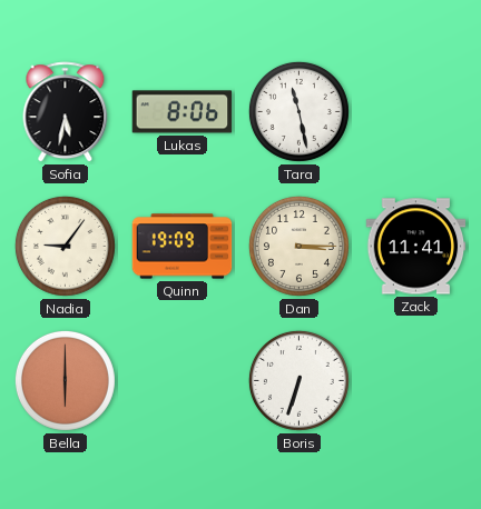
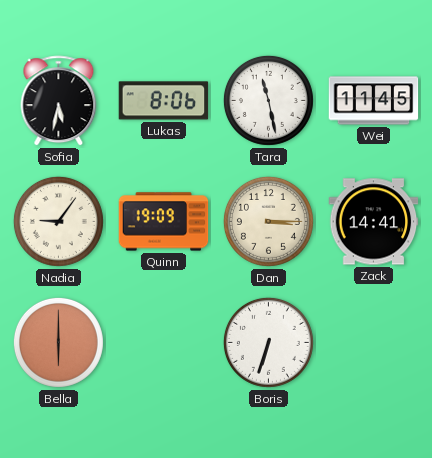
Wei: none -> 11:45
Zack: 11:41 -> 14:41
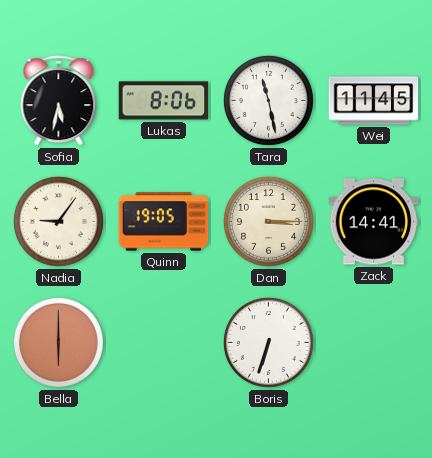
Quinn: 19:09 -> 19:05
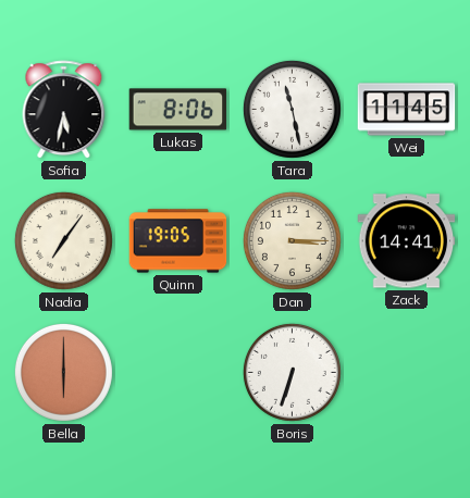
Nadia: 9:06 -> 7:06
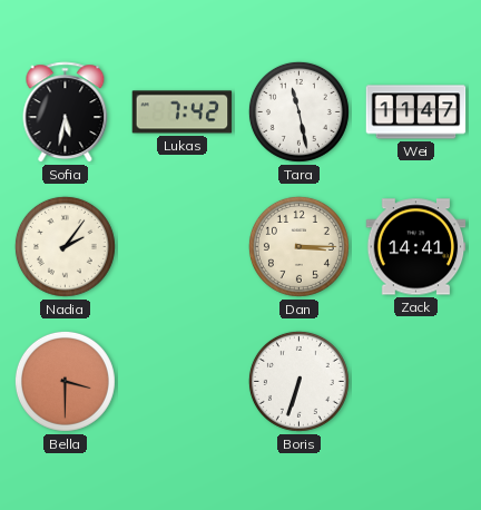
Lukas: 8:06 -> 7:42
Wei: 11:45 -> 11:47
Nadia: 7:06 -> 2:06
Quinn: 19:05 -> none
Bella: 6:00 -> 3:30
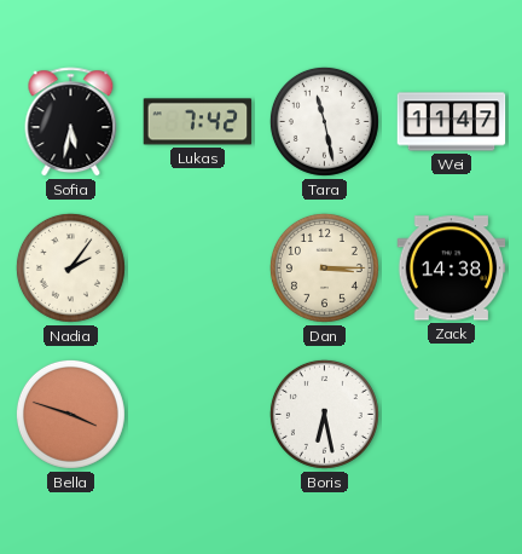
Zack: 14:41 -> 14:38
Bella: 3:30 -> 3:48
Boris: 6:33 -> 6:28
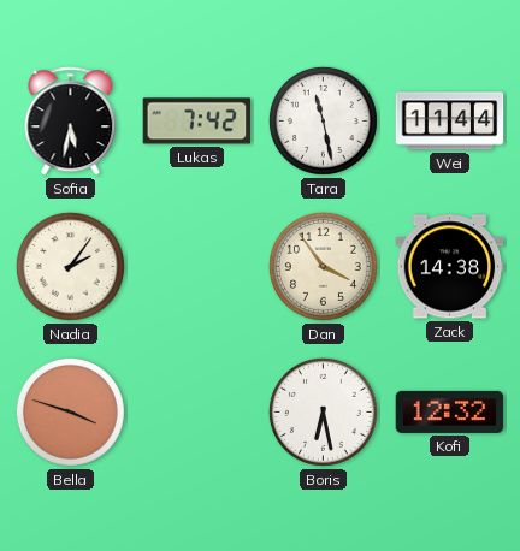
Wei: 11:47 -> 11:44
Dan: 3:15 -> 3:54
Kofi: none -> 12:32
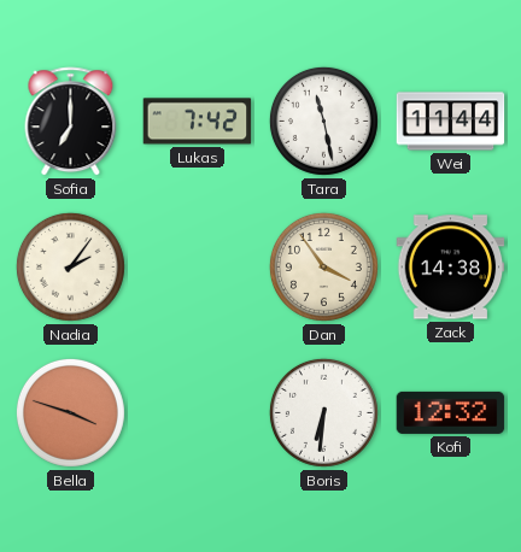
Sofia: 5:32 -> 7:00
Boris: 6:28 -> 6:31
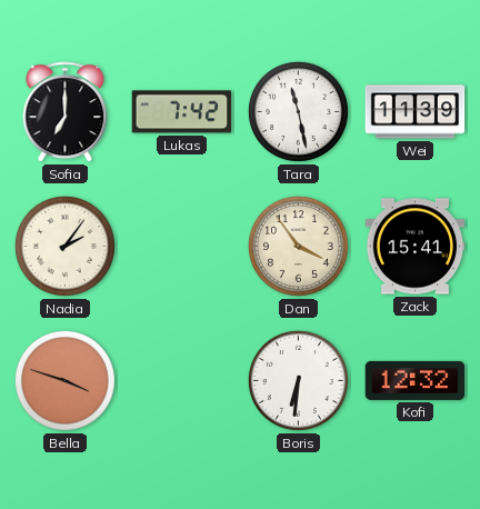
Wei: 11:44 -> 11:39
Zack: 14:38 -> 15:41
